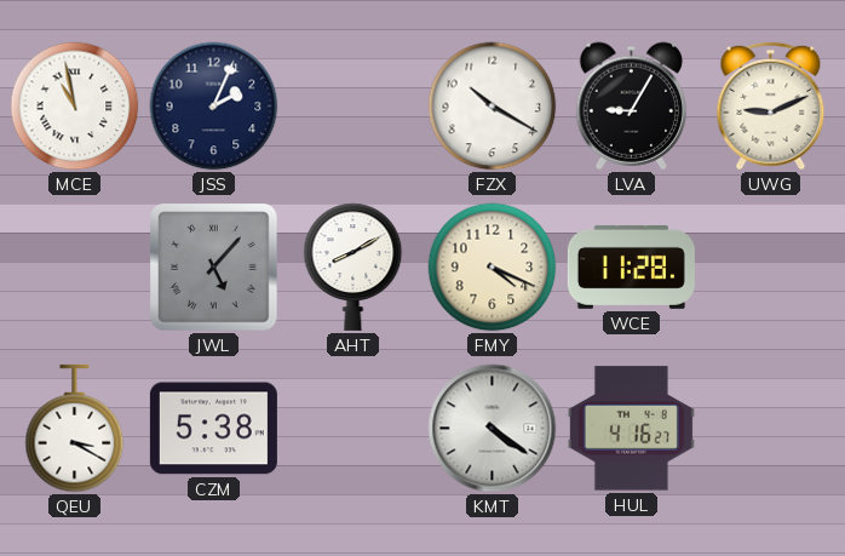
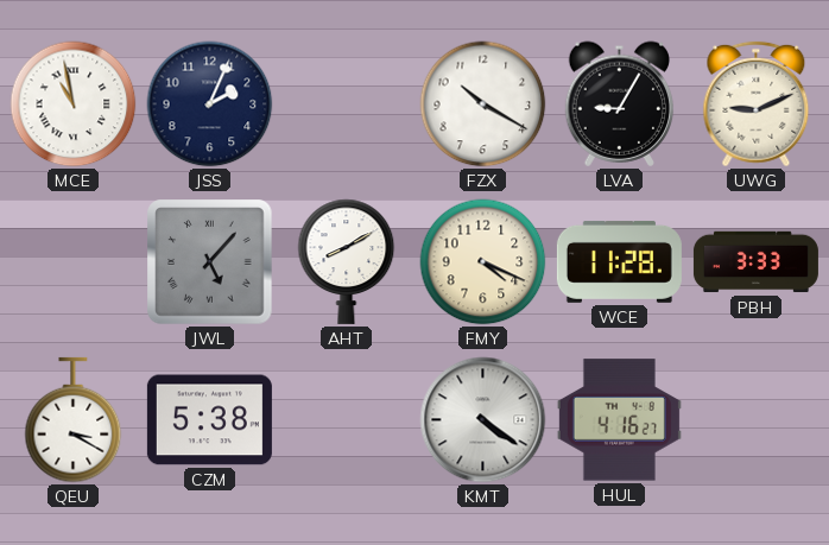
PBH: none -> 3:33
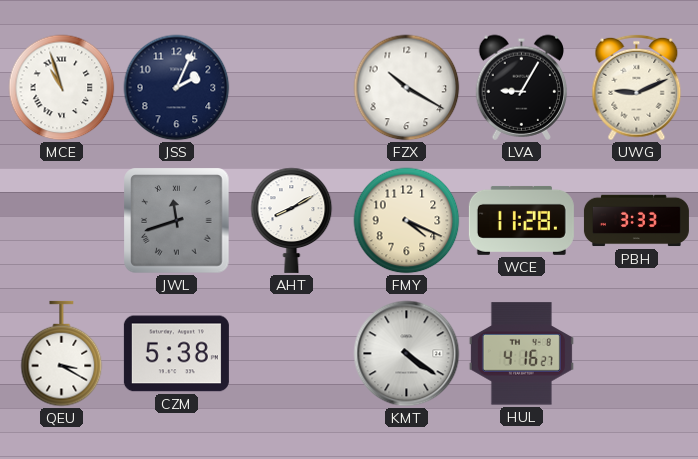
MCE: 10:58 -> 10:57
JWL: 5:07 -> 11:42
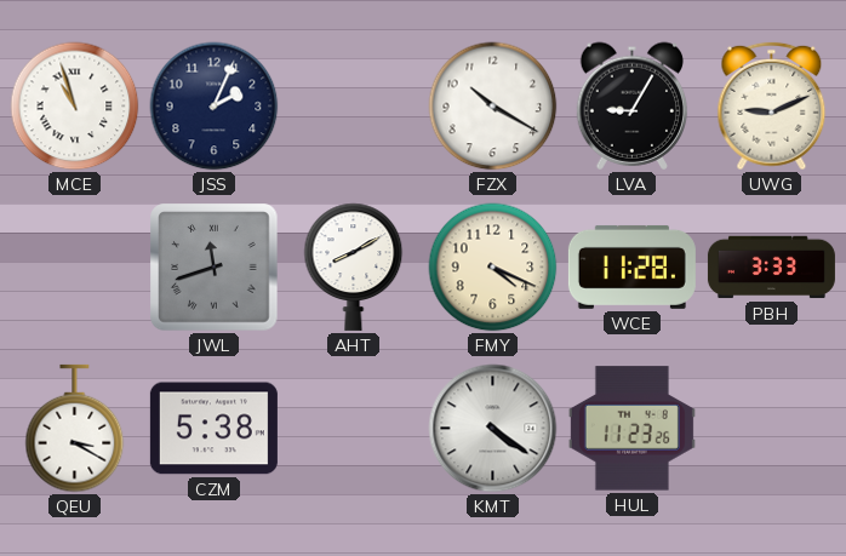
HUL: 4:16 -> 11:23
